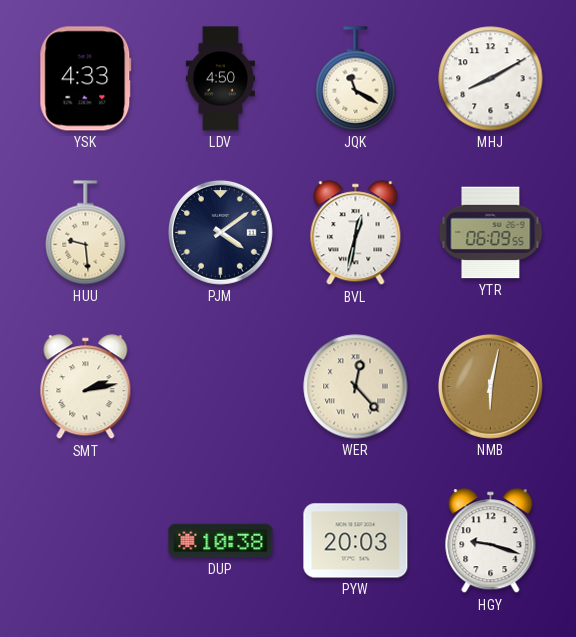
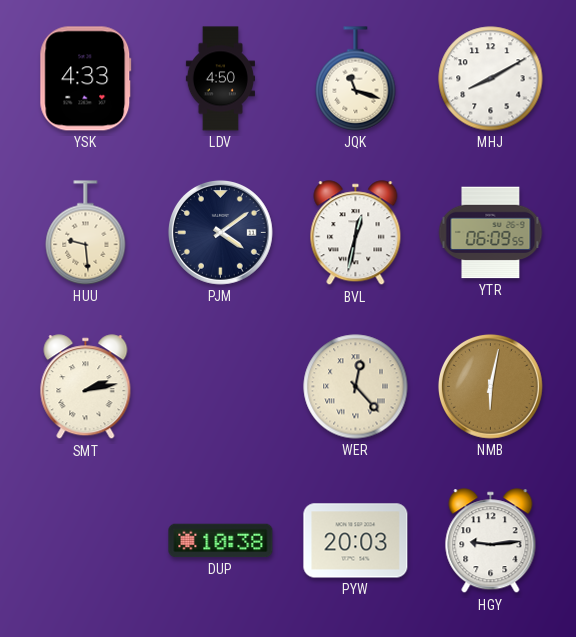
JQK: 11:20 -> 11:18
HGY: 9:18 -> 9:14
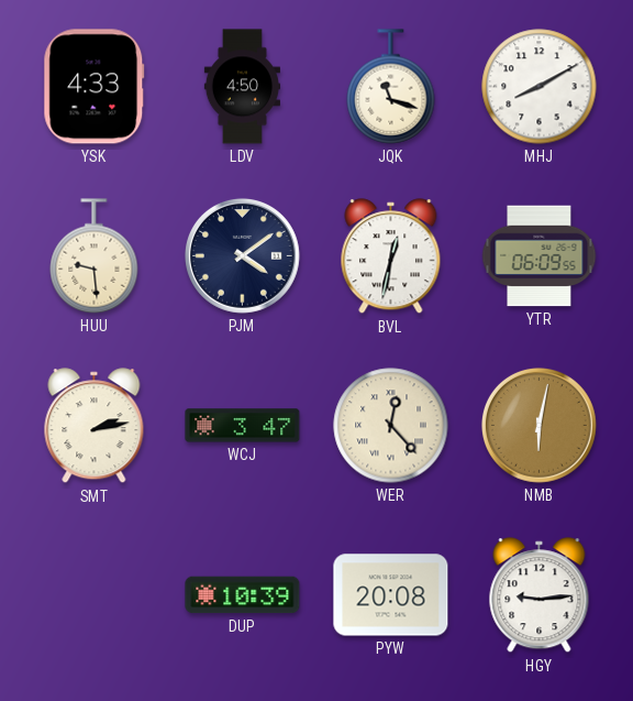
WCJ: none -> 3:47
DUP: 10:38 -> 10:39
PYW: 20:03 -> 20:08
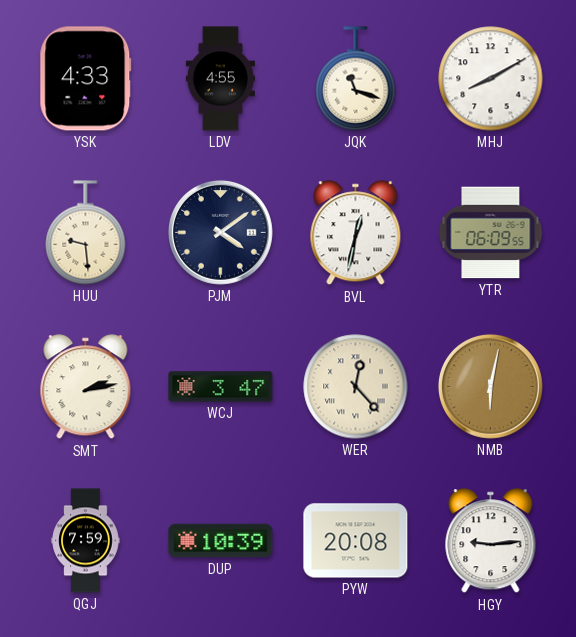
LDV: 4:50 -> 4:55
QGJ: none -> 7:59
